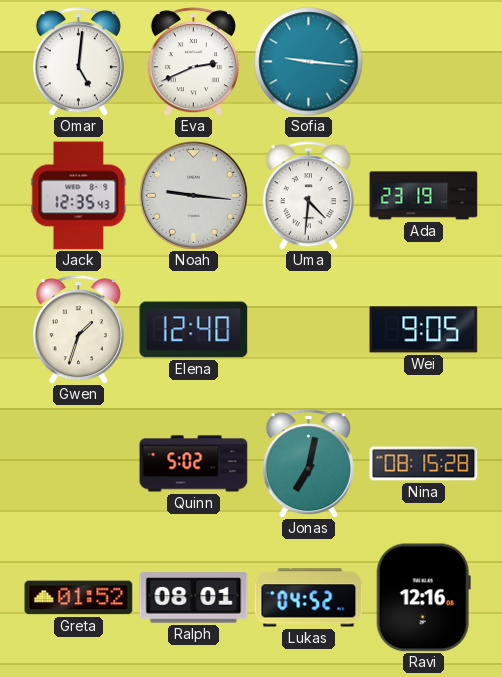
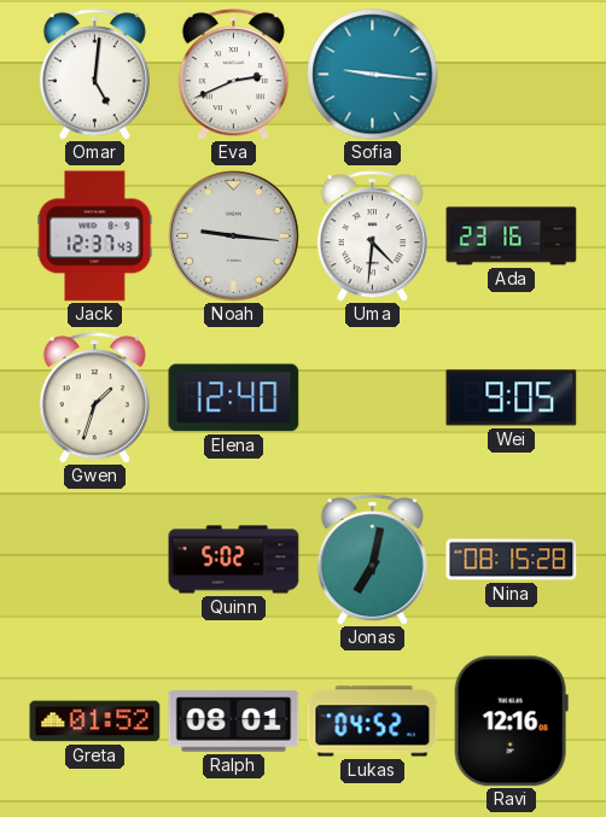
Jack: 12:35 -> 12:37
Ada: 23:19 -> 23:16
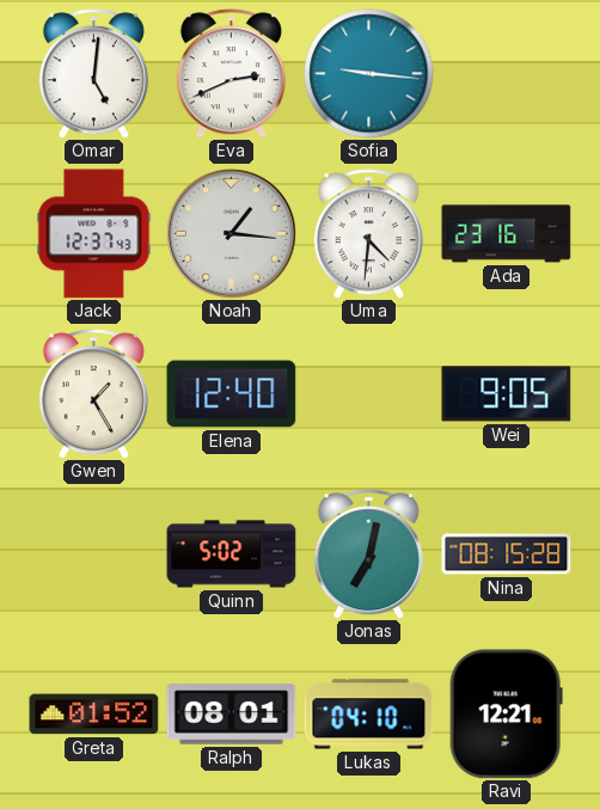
Noah: 9:16 -> 1:16
Gwen: 1:33 -> 1:25
Lukas: 04:52 -> 04:10
Ravi: 12:16 -> 12:21
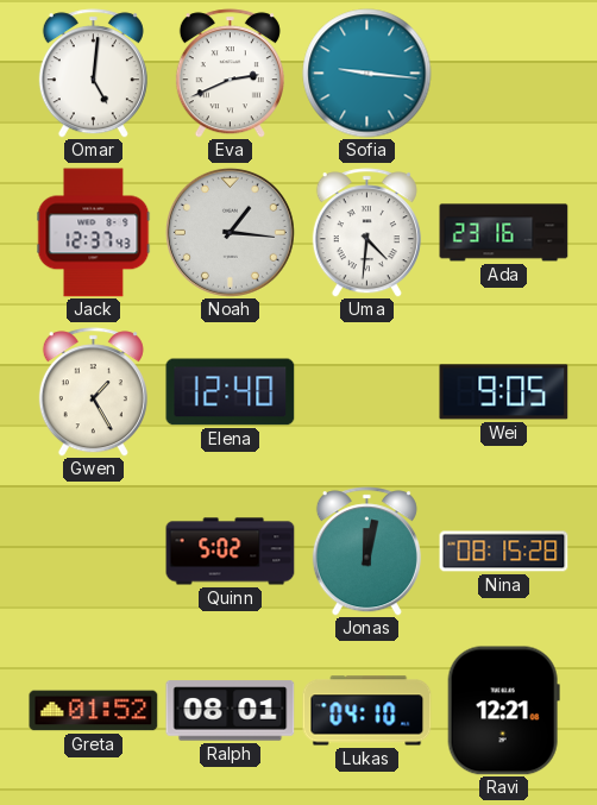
Jonas: 7:02 -> 12:02
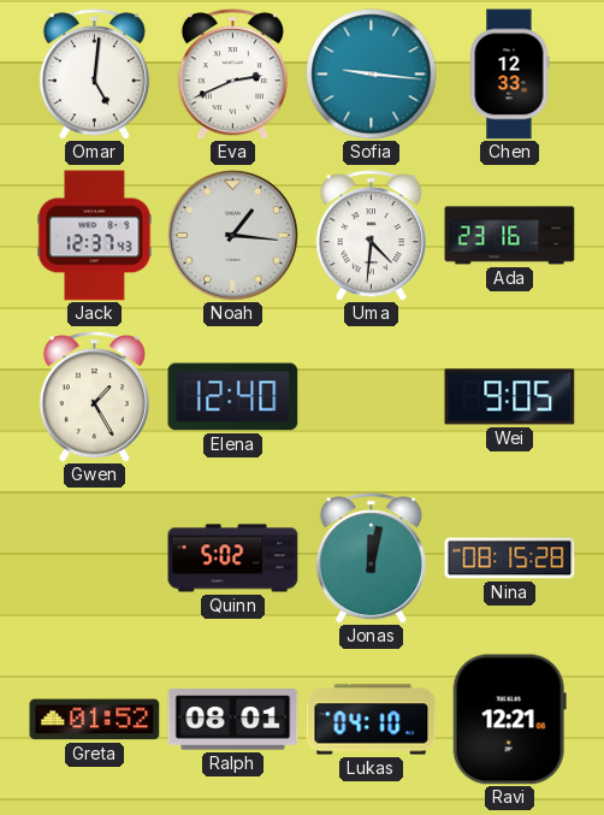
Chen: none -> 12:33
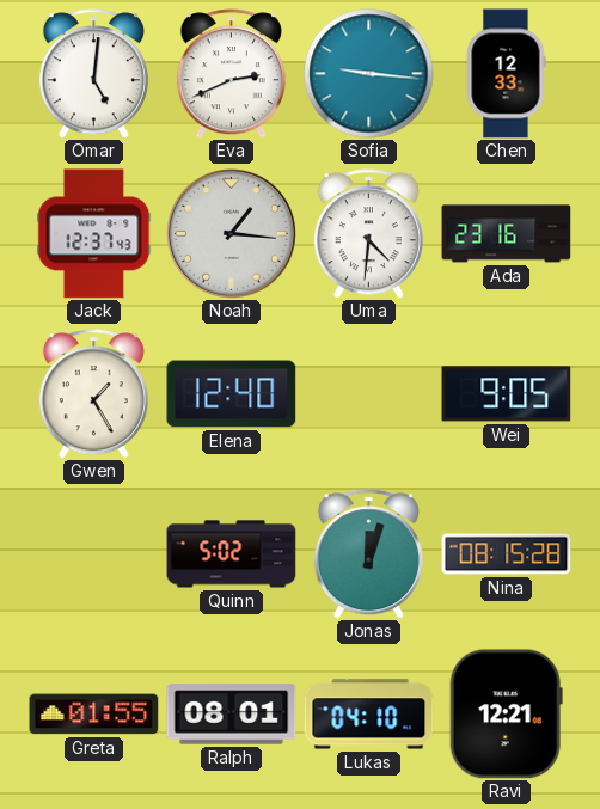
Jonas: 12:02 -> 12:03
Greta: 01:52 -> 01:55
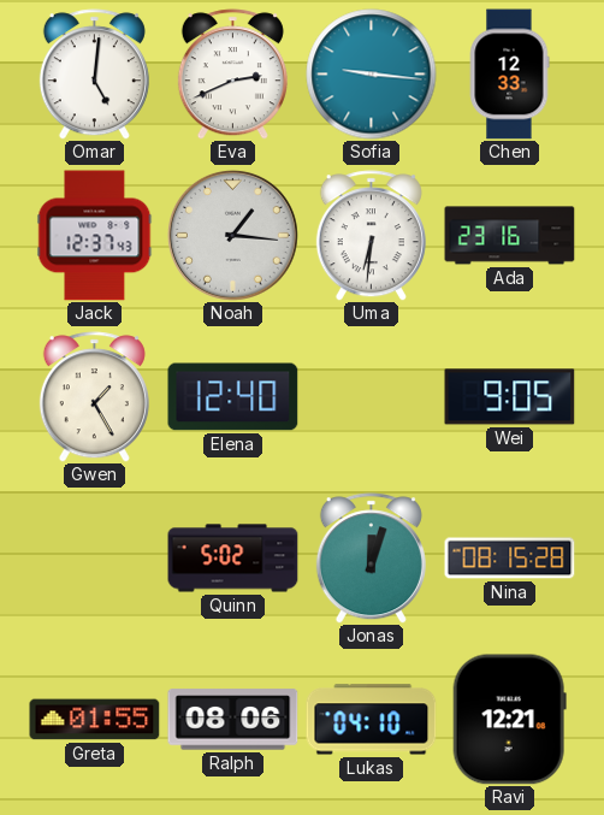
Uma: 4:31 -> 6:31
Ralph: 08:01 -> 08:06
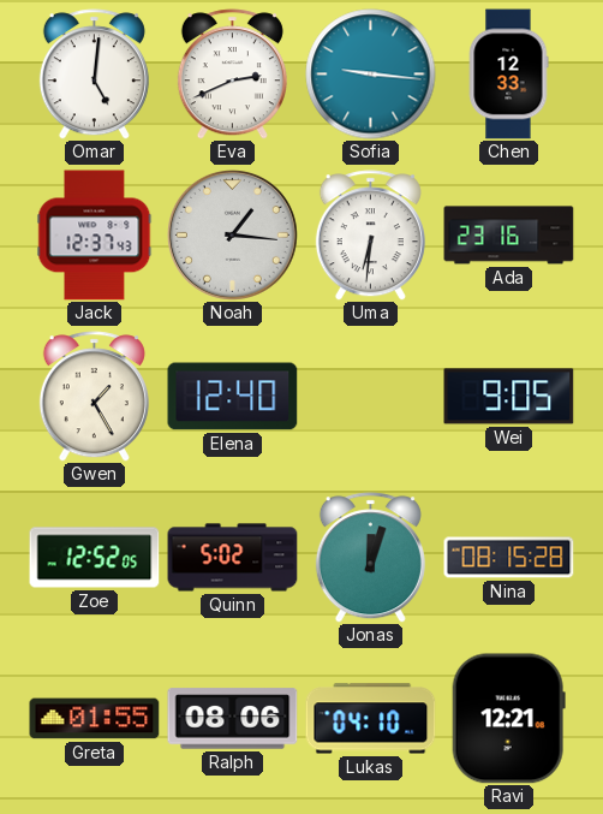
Zoe: none -> 12:52
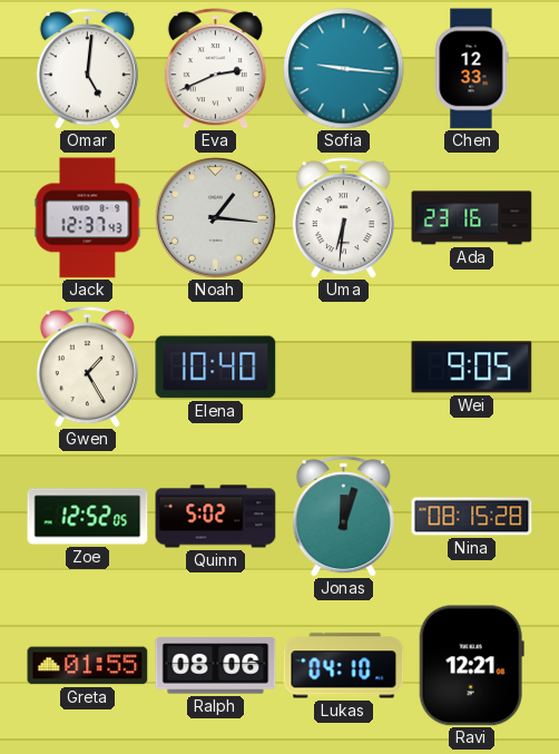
Elena: 12:40 -> 10:40
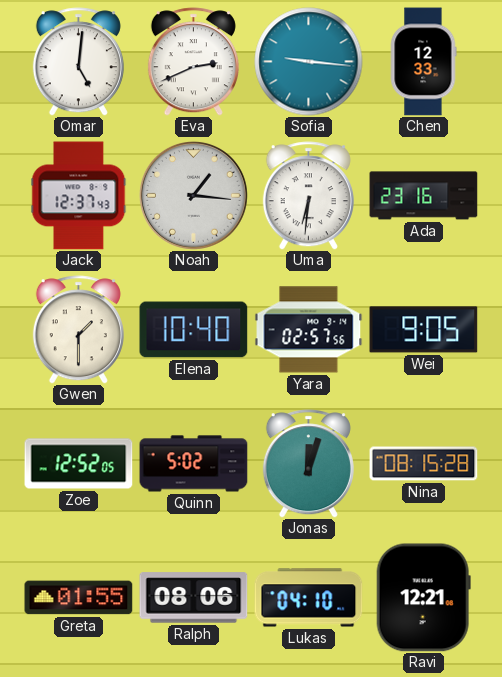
Gwen: 1:25 -> 1:30
Yara: none -> 02:57
